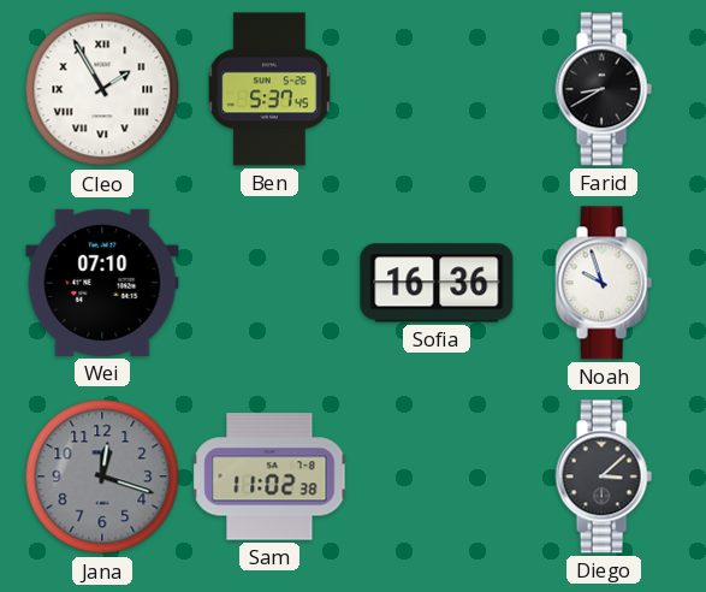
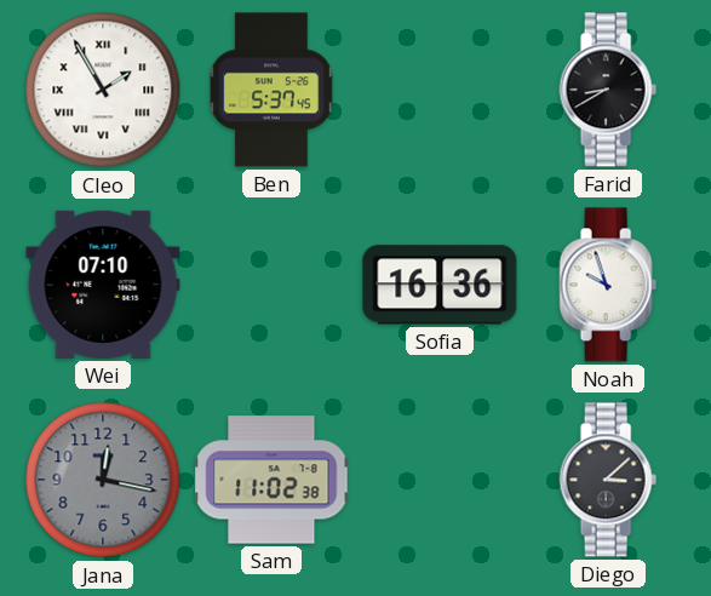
Jana: 12:18 -> 12:17
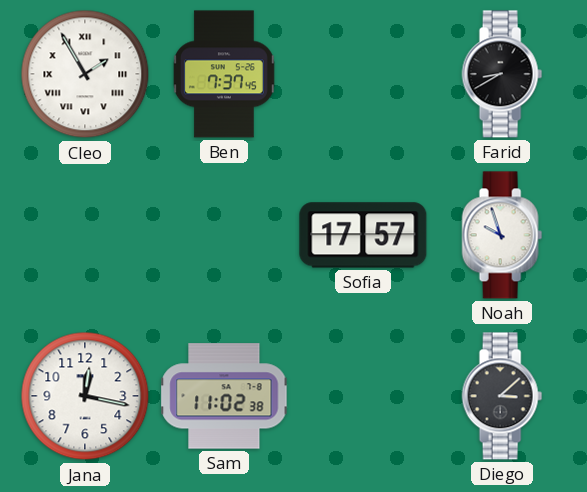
Ben: 5:37 -> 7:37
Wei: 07:10 -> none
Sofia: 16:36 -> 17:57
Jana dial: grey -> white
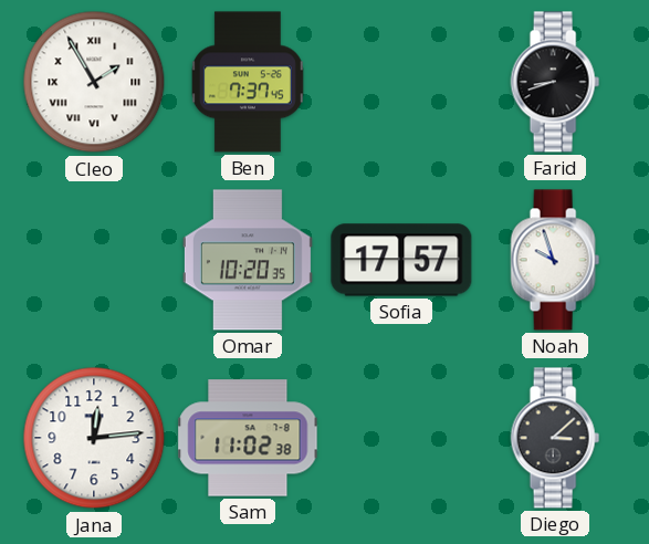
Farid: 8:40 -> 8:42
Omar: none -> 10:20
Jana: 12:17 -> 12:14
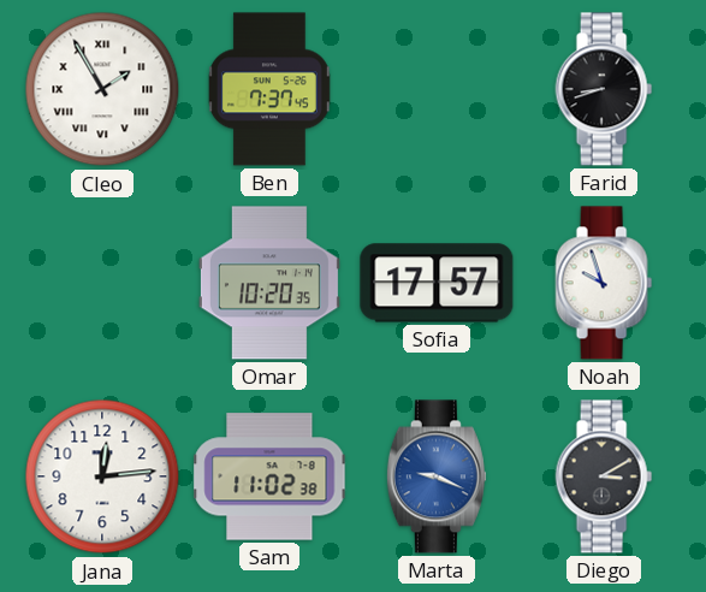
Marta: none -> 9:19
Diego: 3:08 -> 3:10
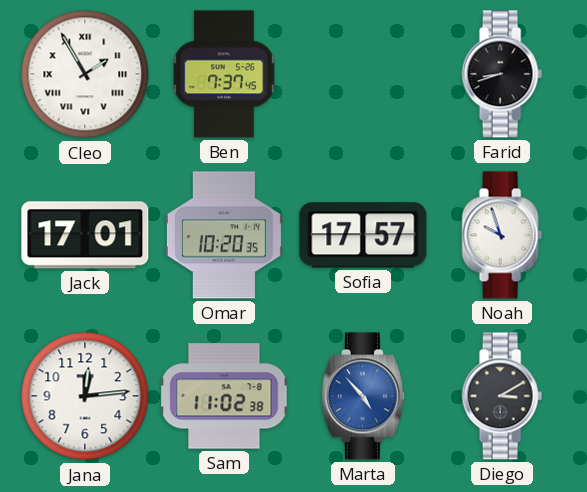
Jack: none -> 17:01
Marta: 9:19 -> 4:53
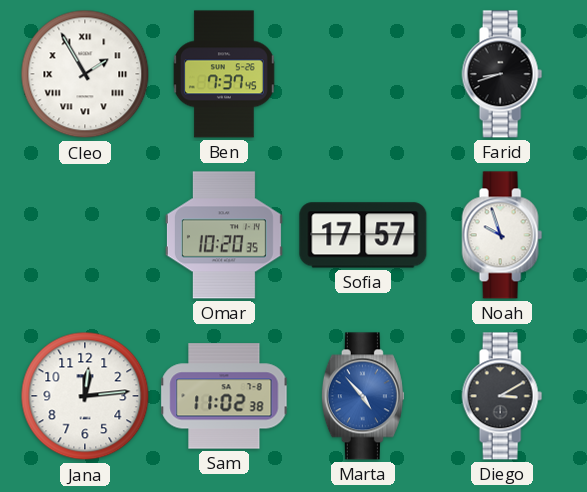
Jack: 17:01 -> none
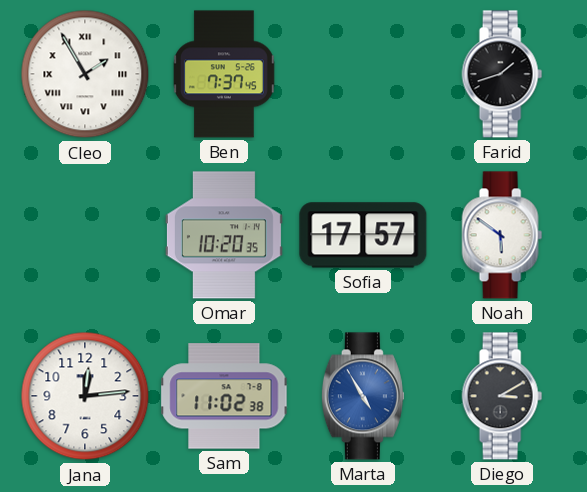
Farid: 8:42 -> 1:42
Noah: 9:57 -> 5:51
Marta: 4:53 -> 4:55
